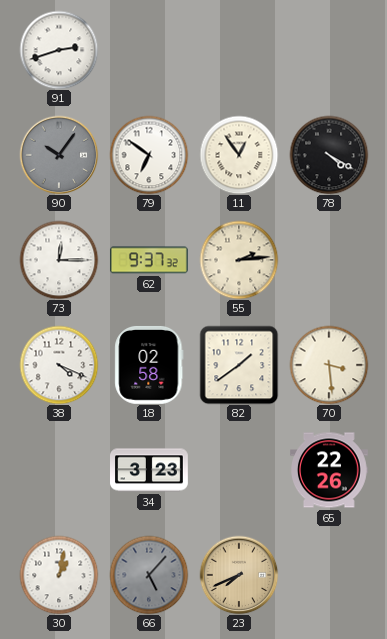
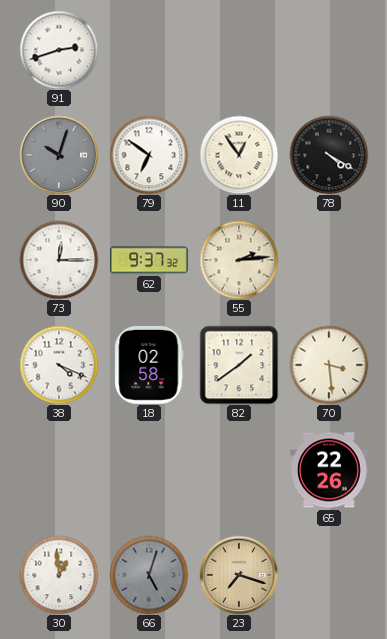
90: 10:06 -> 10:03
34: 3:23 -> none
30: 1:02 -> 12:59
66: 5:07 -> 5:03
23: 7:41 -> 7:18
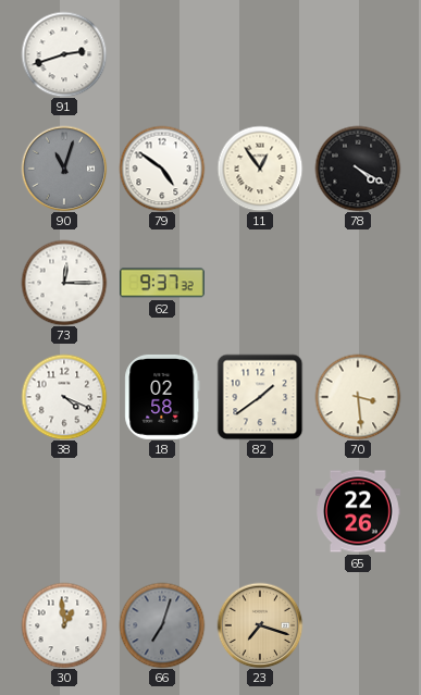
90: 10:03 -> 11:03
79: 6:51 -> 4:51
55: 2:14 -> none
66: 5:03 -> 7:03
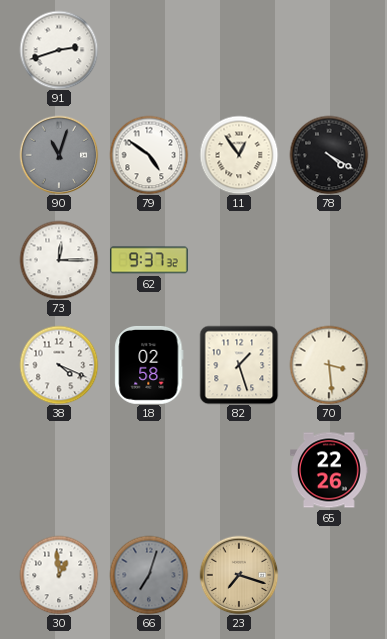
82: 1:39 -> 1:27
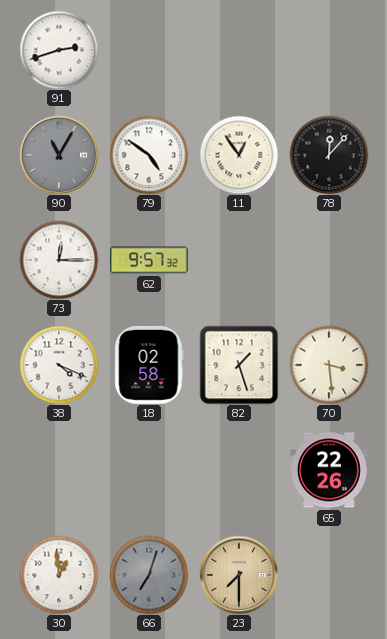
90: 11:03 -> 11:05
78: 4:20 -> 12:07
62: 9:37 -> 9:57
23: 7:18 -> 7:30
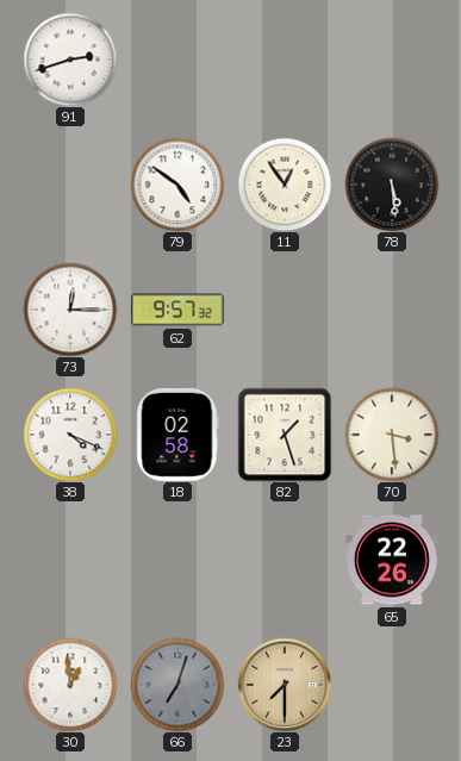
90: 11:05 -> none
78: 12:07 -> 5:29
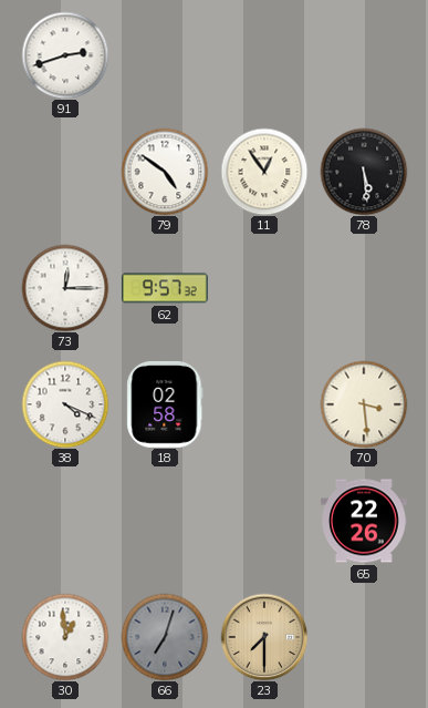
82: 1:27 -> none
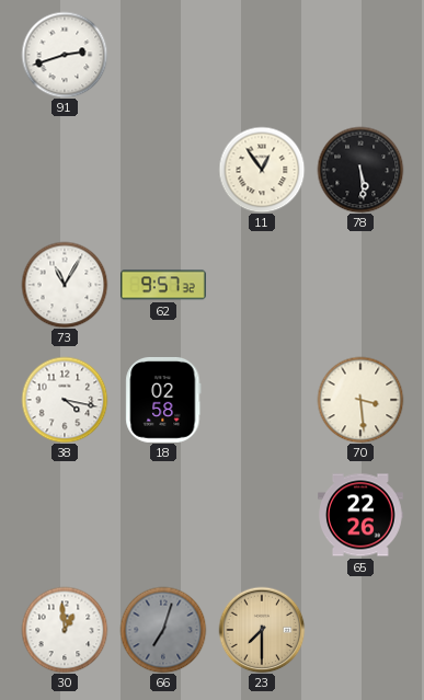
79: 4:51 -> none
73: 12:15 -> 11:05
38: 4:19 -> 4:17
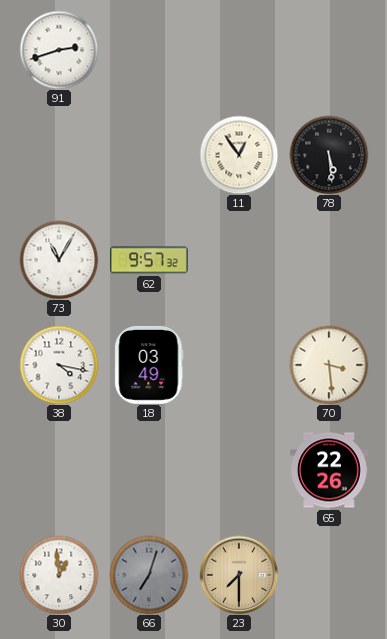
18: 02:58 -> 03:49
